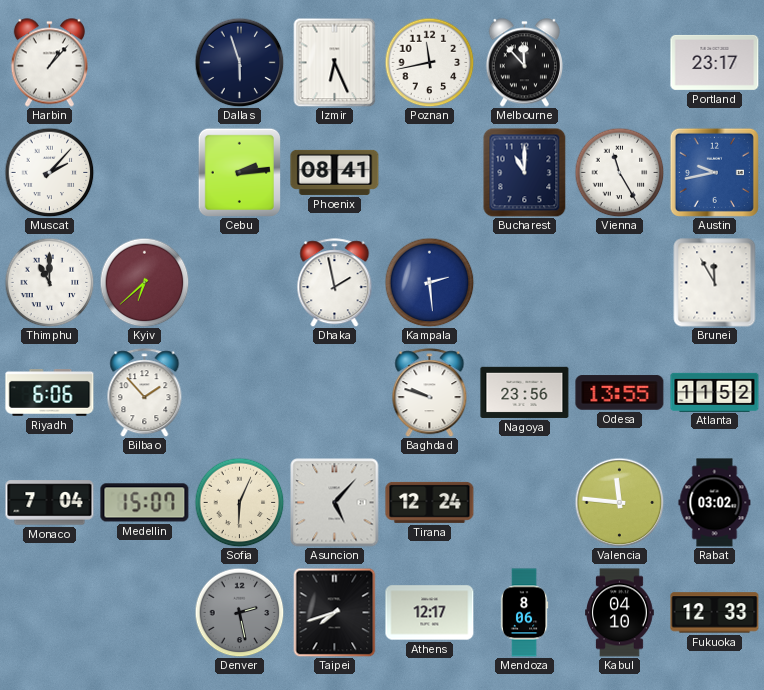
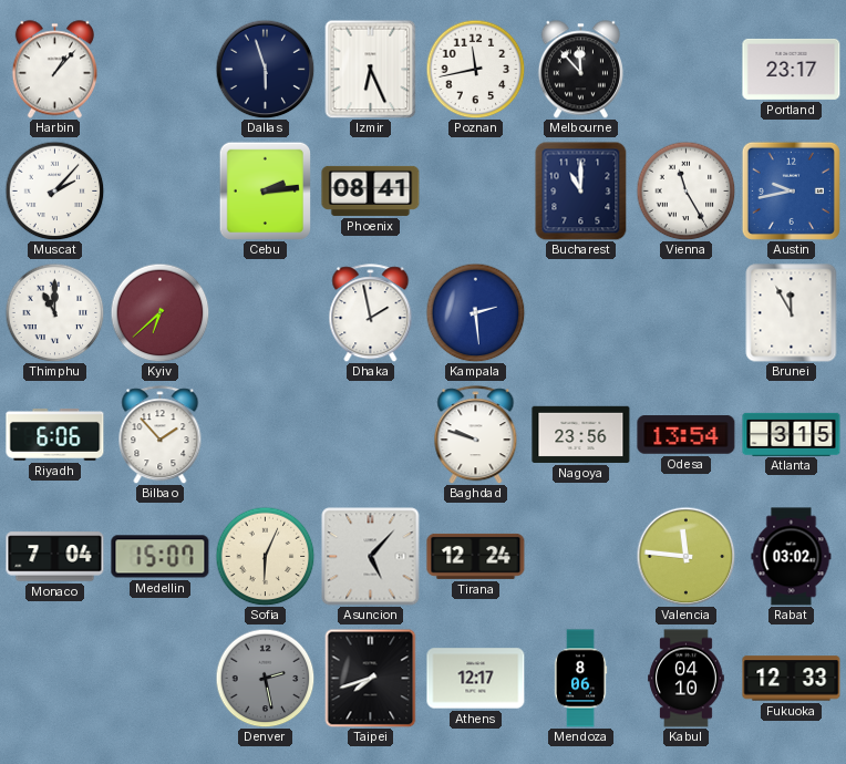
Odesa: 13:55 -> 13:54
Atlanta: 11:52 -> 3:15
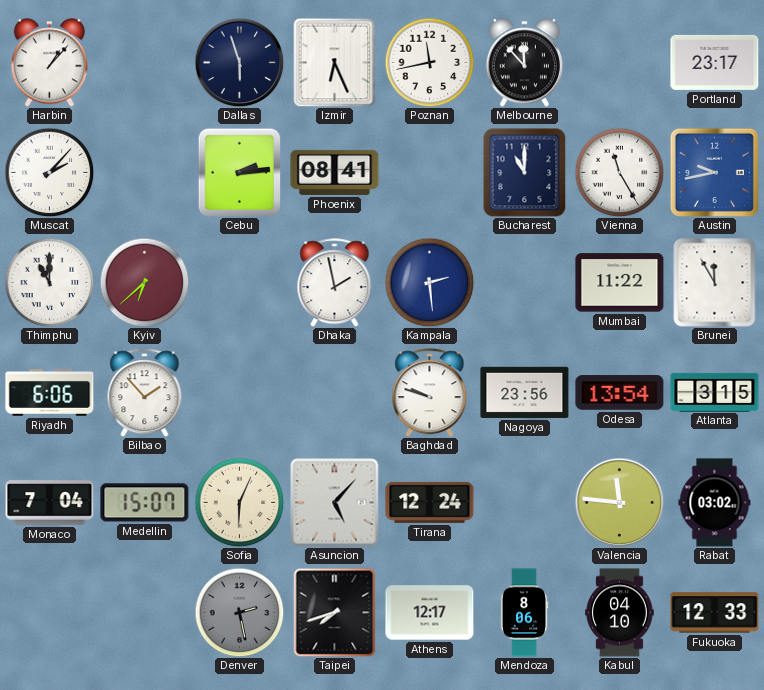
Mumbai: none -> 11:22
